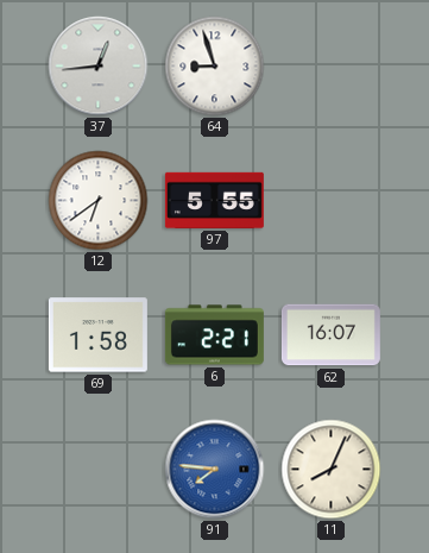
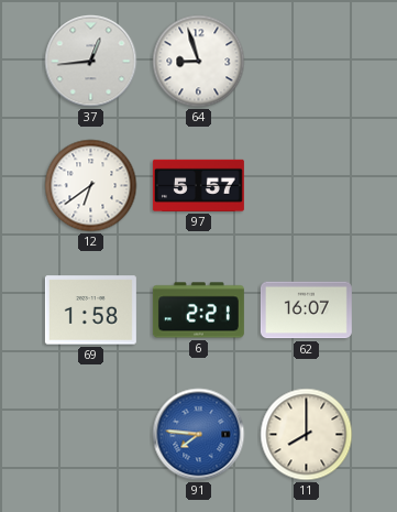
97: 5:55 -> 5:57
11: 8:04 -> 8:00
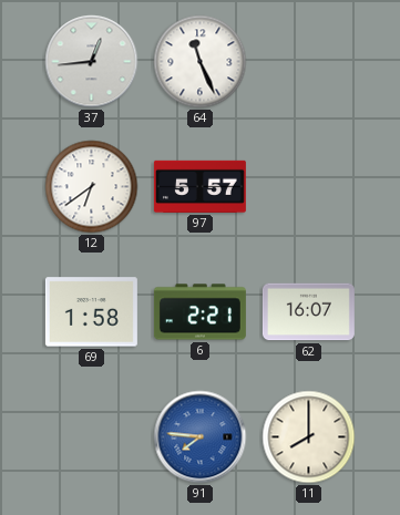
64: 8:57 -> 11:26
